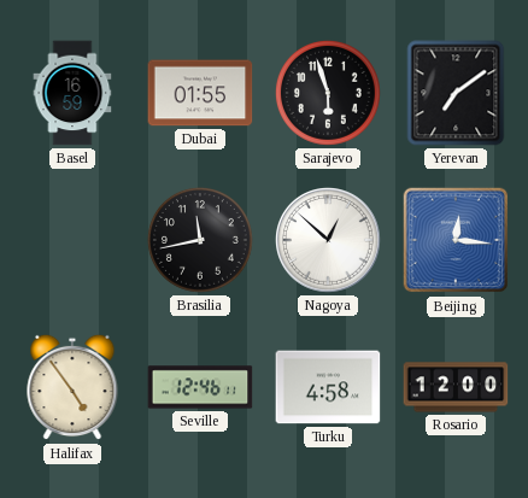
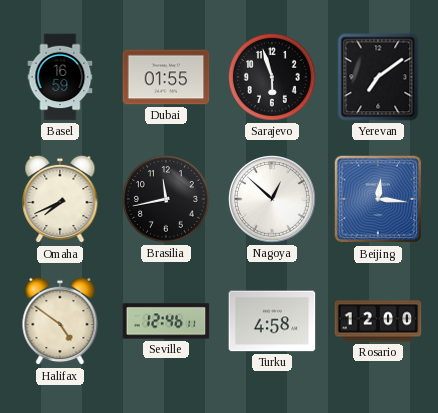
Omaha: none -> 7:41
Halifax: 4:54 -> 4:51
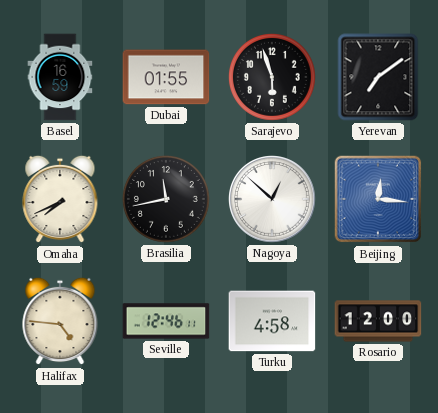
Halifax: 4:51 -> 4:46
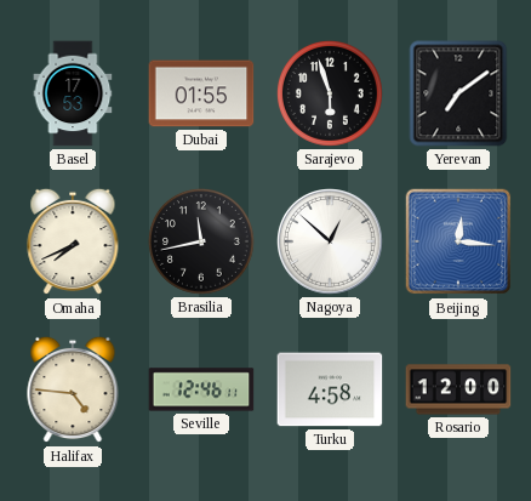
Basel: 16:59 -> 17:53
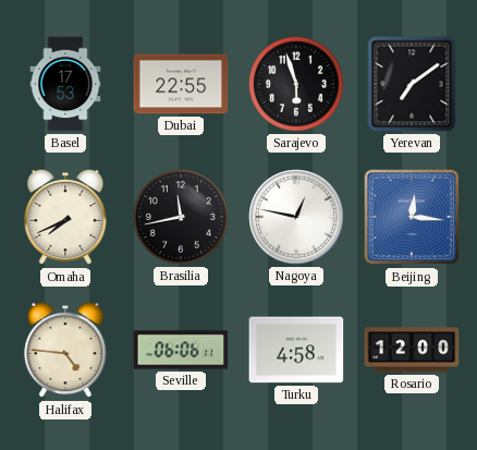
Dubai: 01:55 -> 22:55
Nagoya: 12:52 -> 12:47
Seville: 12:46 -> 06:06
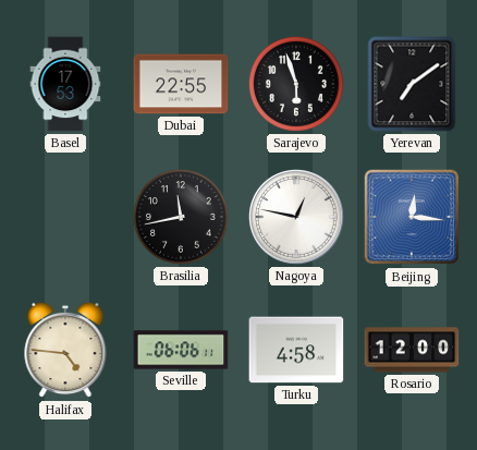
Omaha: 7:41 -> none
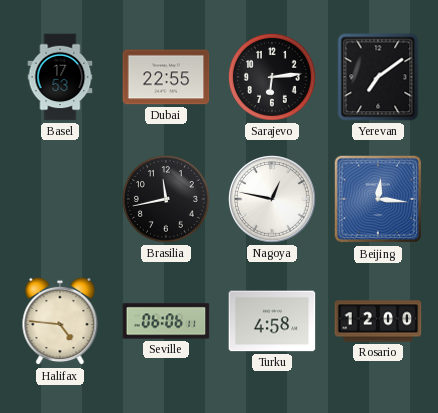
Sarajevo: 5:57 -> 6:14
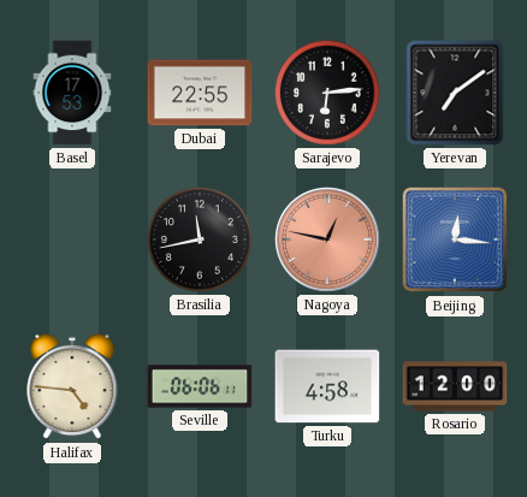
Nagoya dial: white -> salmon
